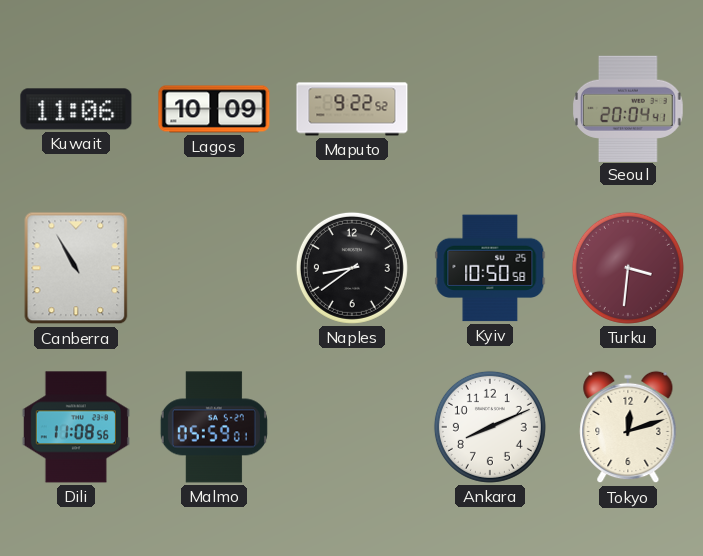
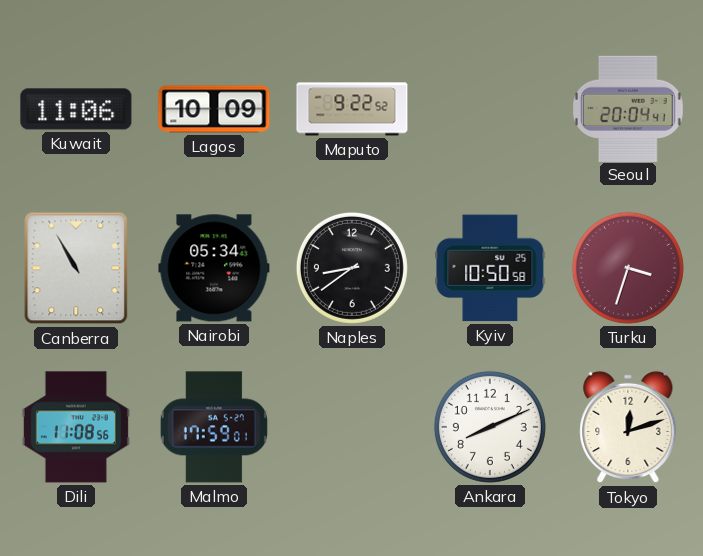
Nairobi: none -> 05:34
Turku: 3:31 -> 3:33
Malmo: 05:59 -> 17:59
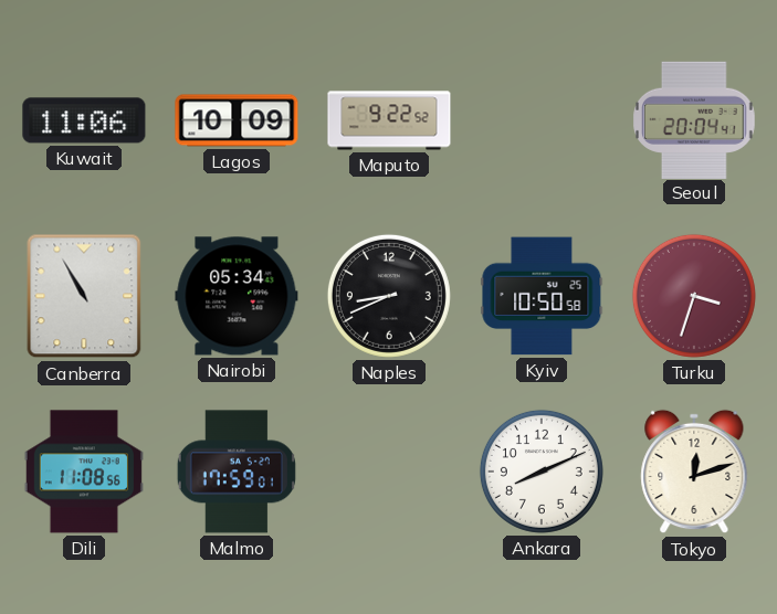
Naples: 8:39 -> 8:41
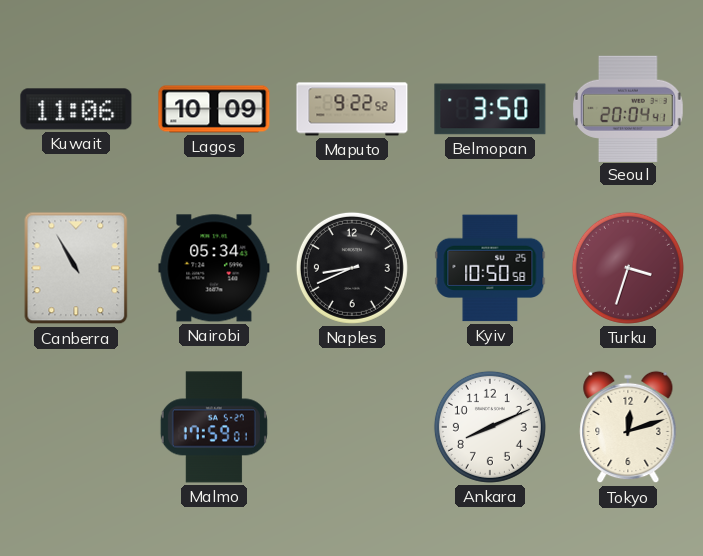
Belmopan: none -> 3:50
Dili: 11:08 -> none
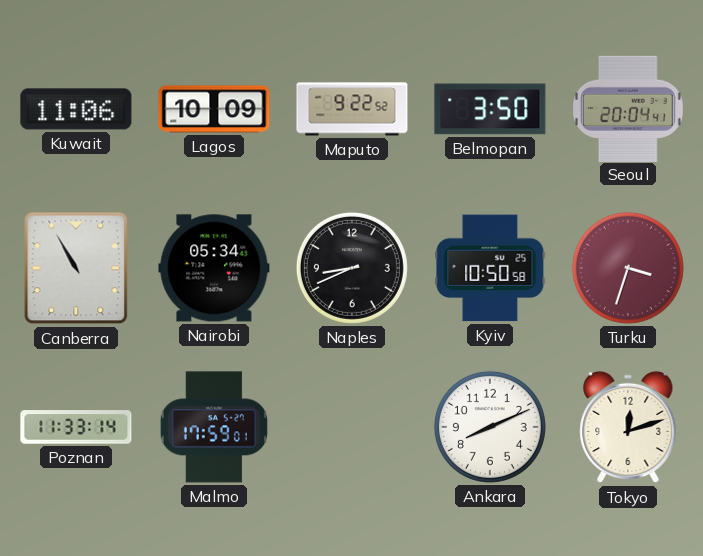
Poznan: none -> 11:33
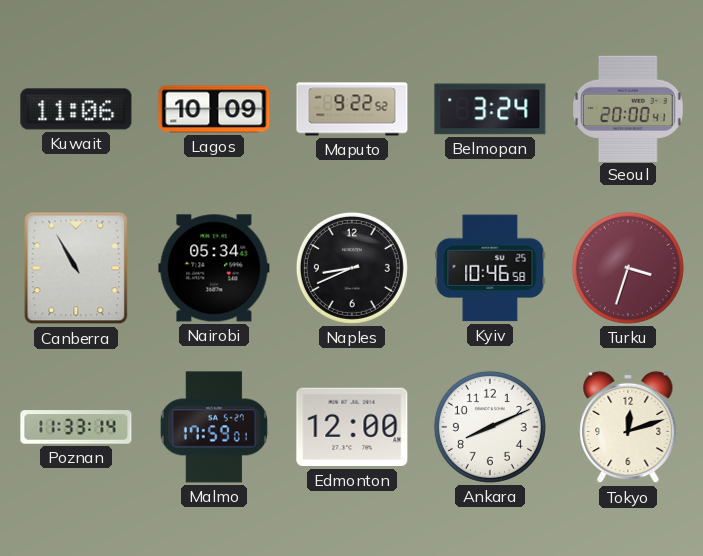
Belmopan: 3:50 -> 3:24
Seoul: 20:04 -> 20:00
Kyiv: 10:50 -> 10:46
Edmonton: none -> 12:00
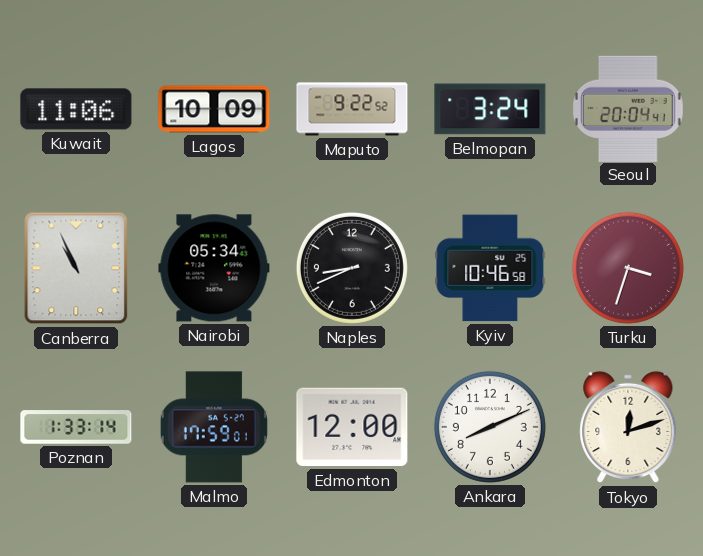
Seoul: 20:00 -> 20:04
Canberra: 10:55 -> 10:56
Poznan: 11:33 -> 1:33
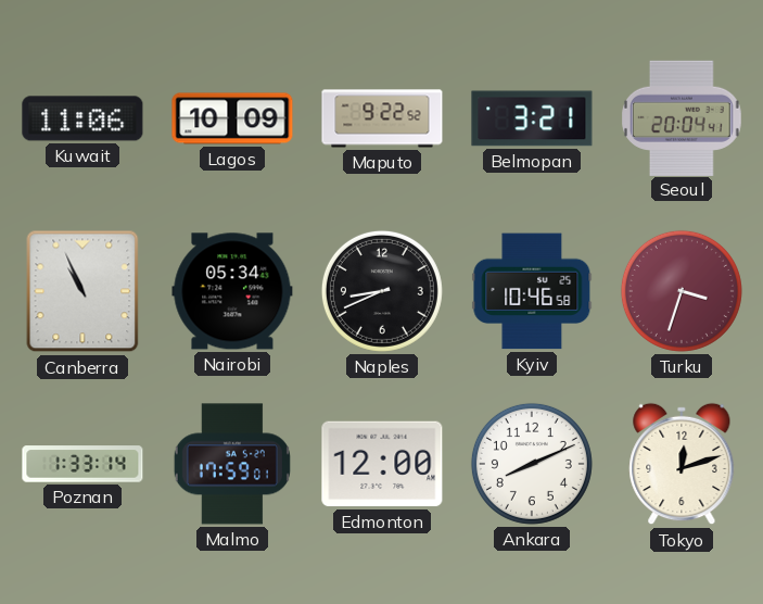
Belmopan: 3:24 -> 3:21
